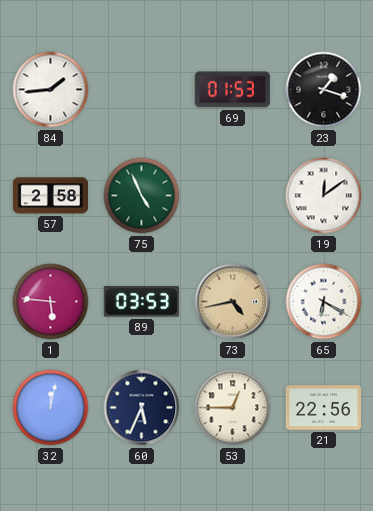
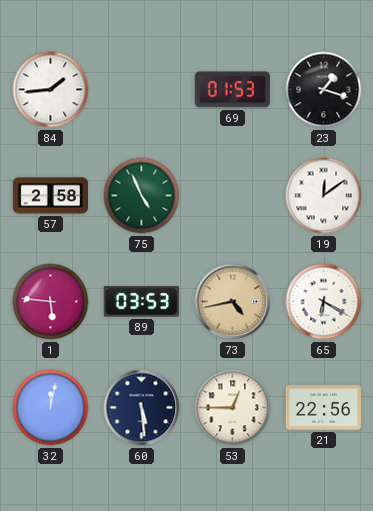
60: 5:34 -> 5:29
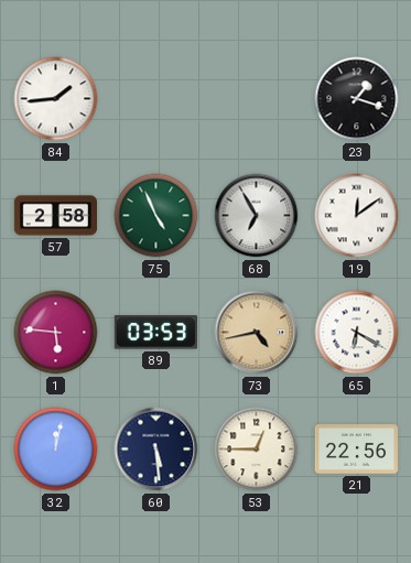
69: 01:53 -> none
68: none -> 6:55
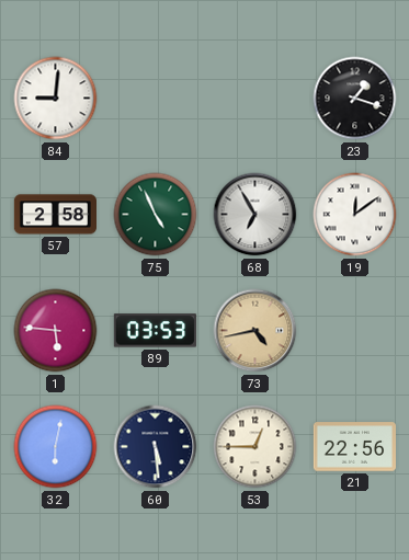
84: 1:44 -> 9:01
65: 6:20 -> none
32: 12:02 -> 6:02
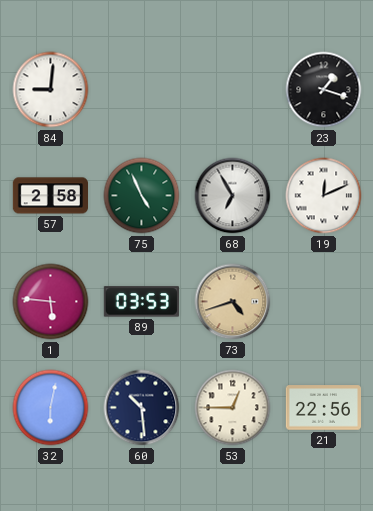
19: 12:09 -> 12:11
73: 4:43 -> 4:42
60: 5:29 -> 10:29
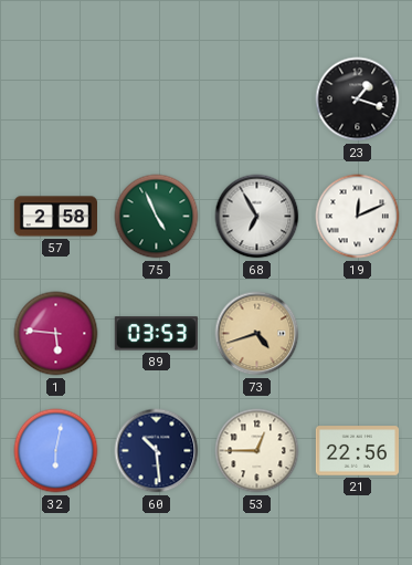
84: 9:01 -> none
